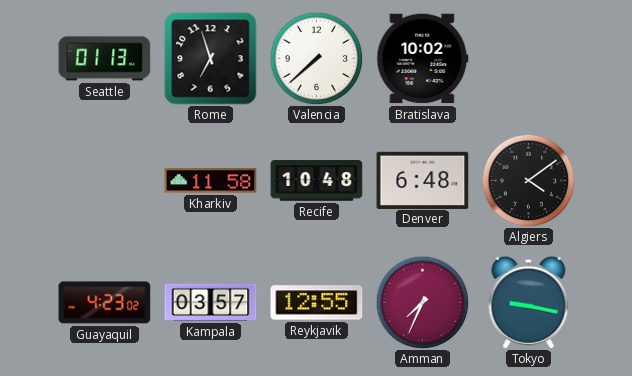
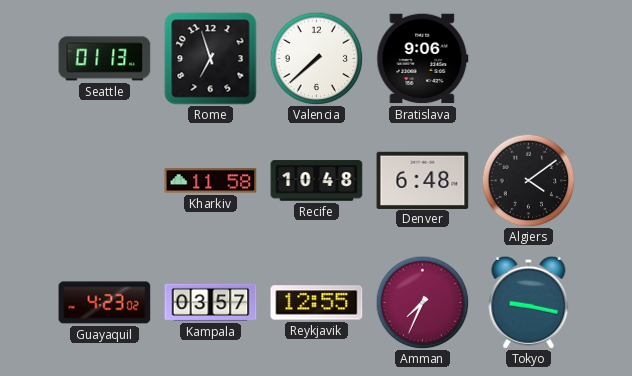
Bratislava: 10:02 -> 9:06
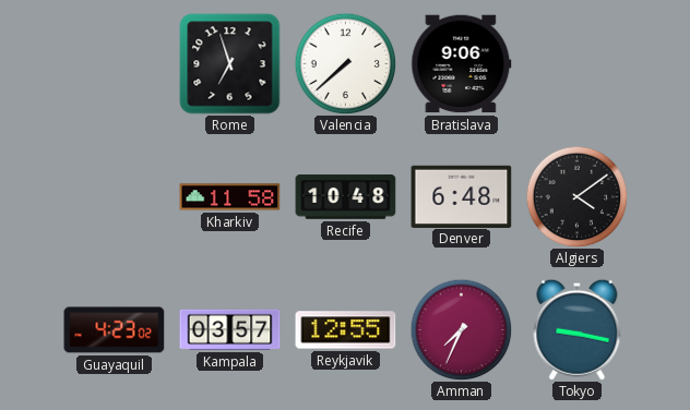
Seattle: 01:13 -> none
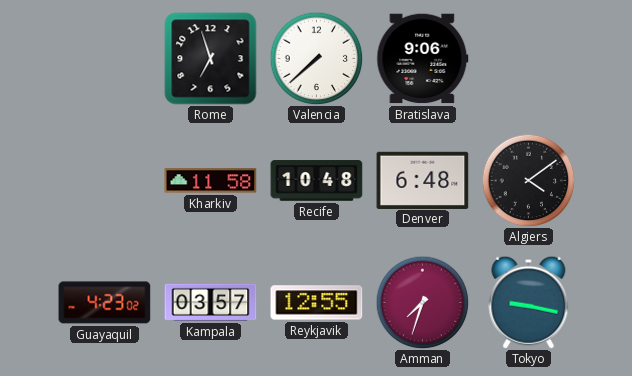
Amman: 7:34 -> 7:33
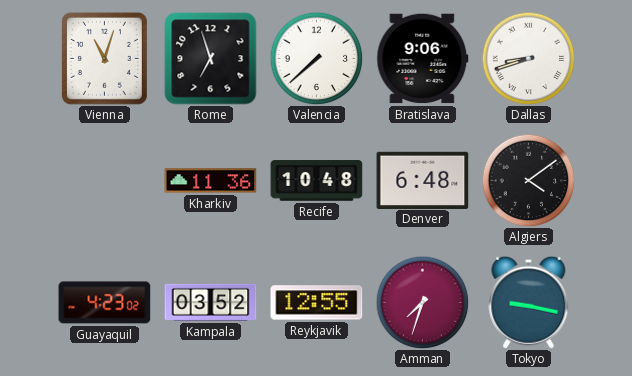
Vienna: none -> 11:03
Dallas: none -> 8:42
Kharkiv: 11:58 -> 11:36
Kampala: 03:57 -> 03:52
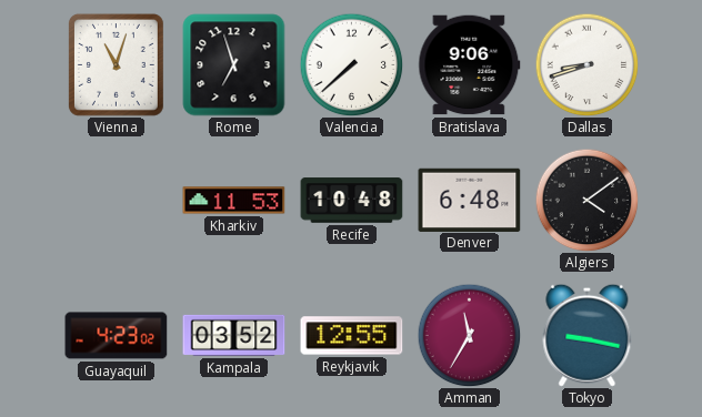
Kharkiv: 11:36 -> 11:53
Amman: 7:33 -> 11:35
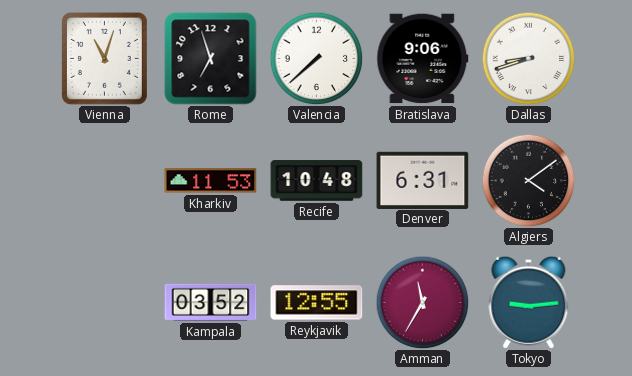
Denver: 6:48 -> 6:31
Guayaquil: 4:23 -> none
Tokyo: 9:17 -> 9:14
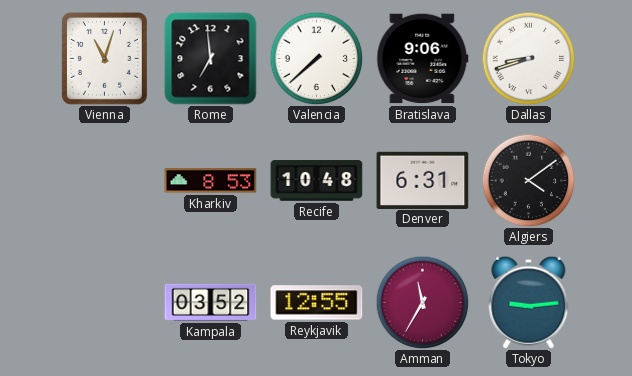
Rome: 6:57 -> 6:59
Kharkiv: 11:53 -> 8:53
